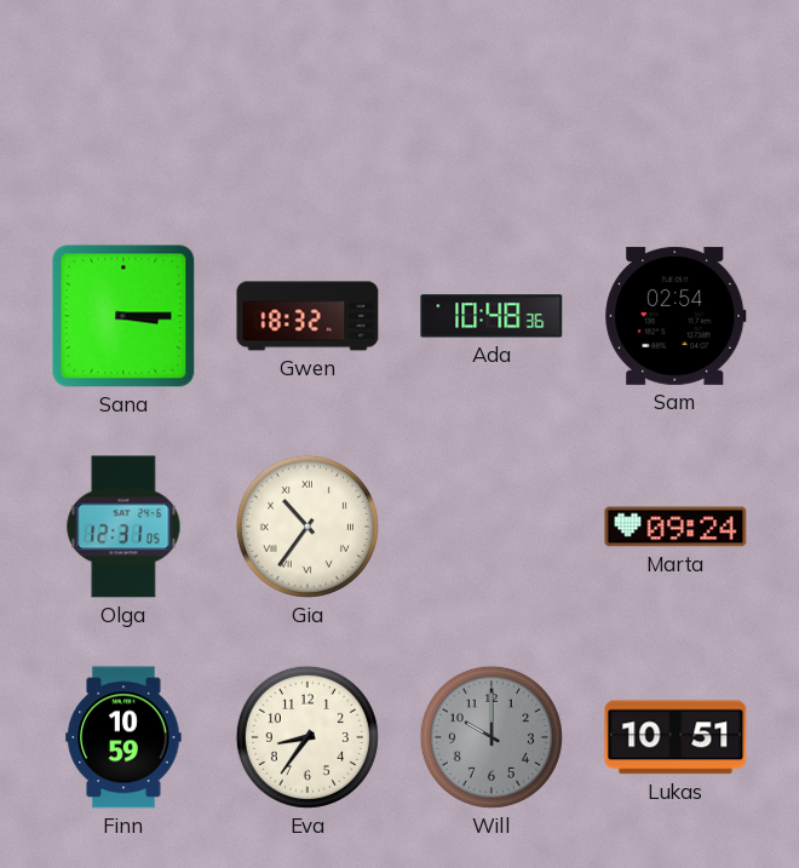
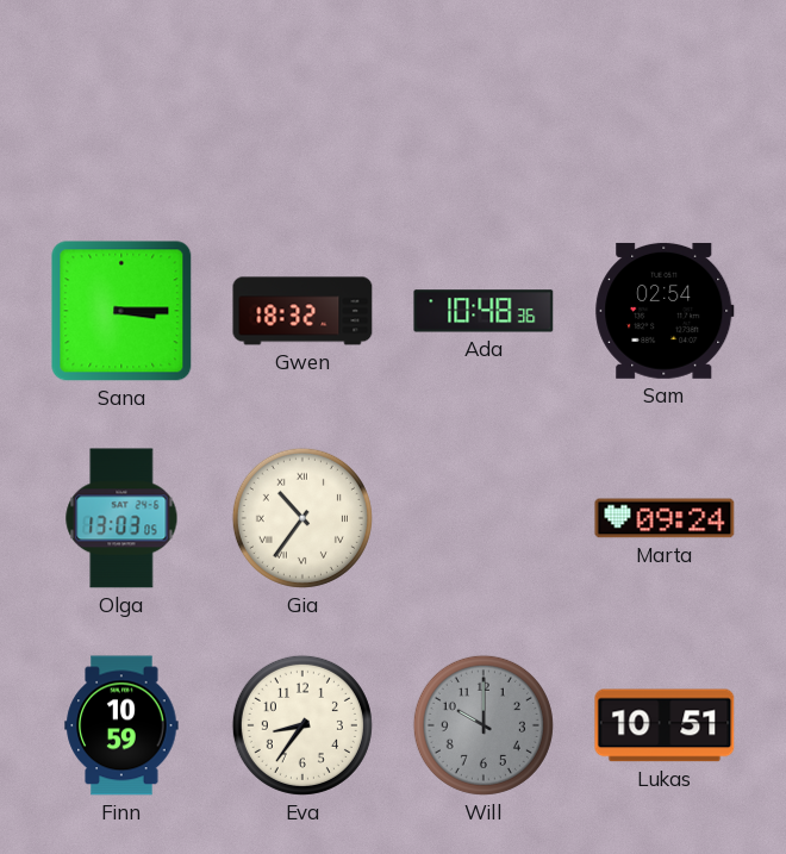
Olga: 12:31 -> 13:03
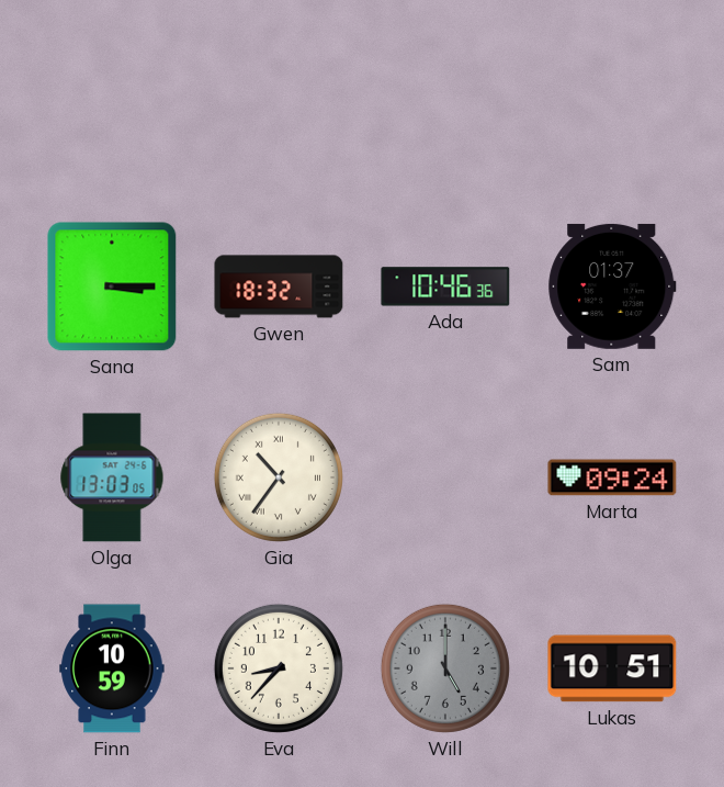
Ada: 10:48 -> 10:46
Sam: 02:54 -> 01:37
Eva: 8:36 -> 8:37
Will: 10:00 -> 5:00
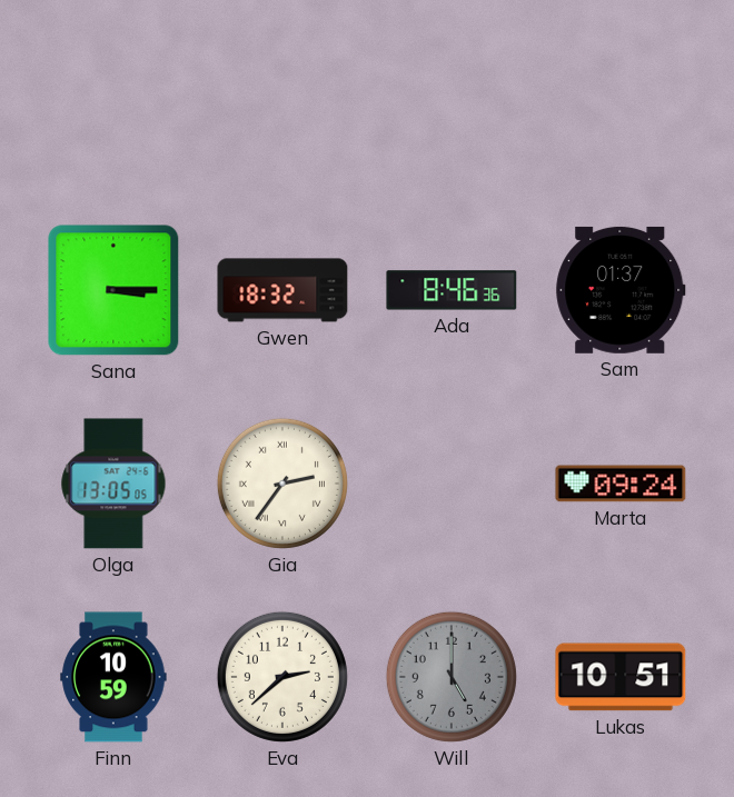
Ada: 10:46 -> 8:46
Olga: 13:03 -> 13:05
Gia: 10:36 -> 2:36
Eva: 8:37 -> 2:38
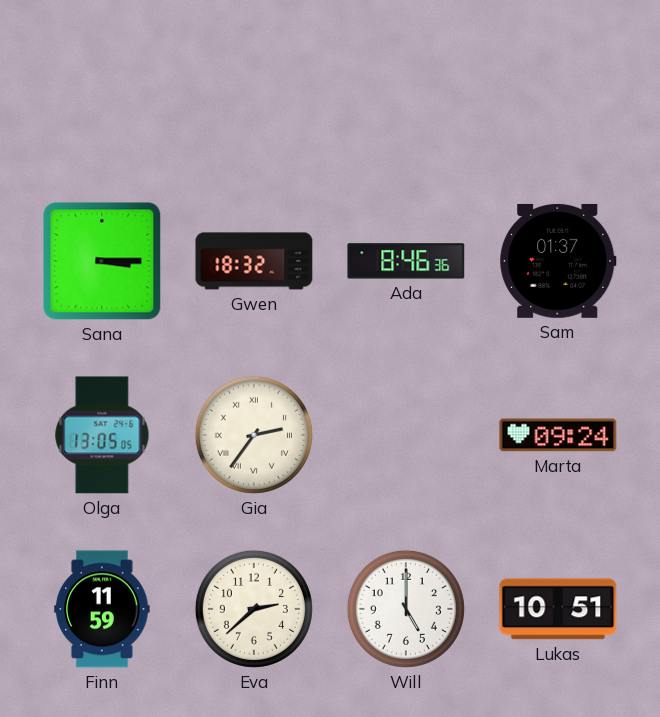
Finn: 10:59 -> 11:59
Will dial: grey -> white
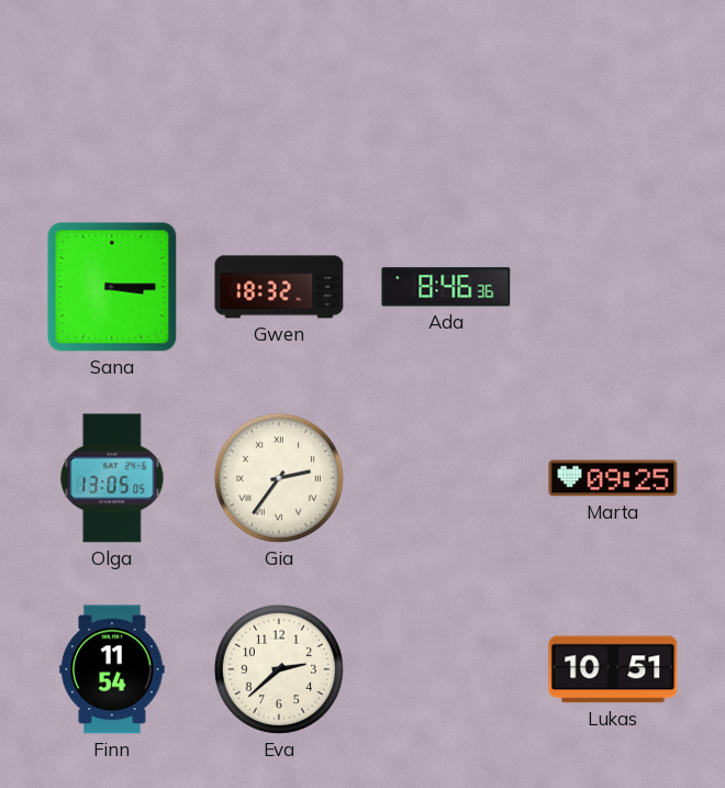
Sam: 01:37 -> none
Marta: 09:24 -> 09:25
Finn: 11:59 -> 11:54
Will: 5:00 -> none
